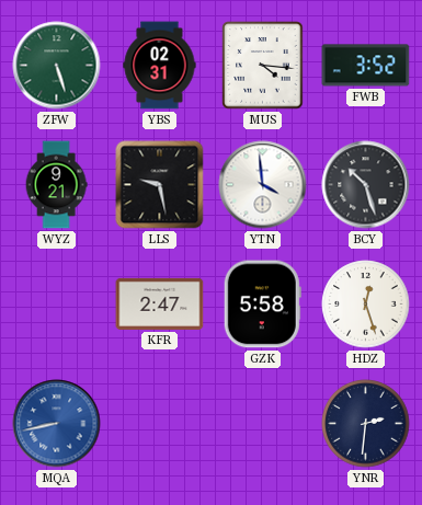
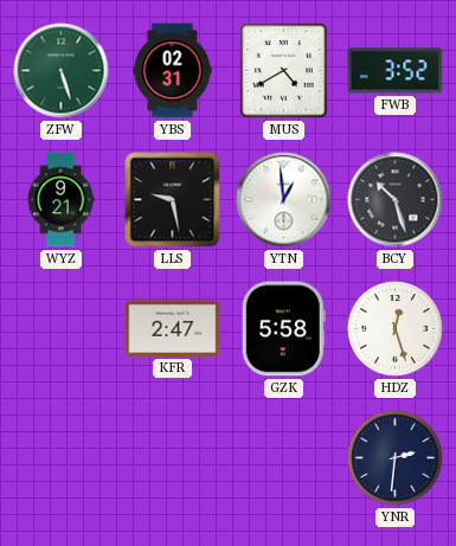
MUS: 4:16 -> 4:40
YTN: 3:59 -> 12:59
MQA: 8:43 -> none
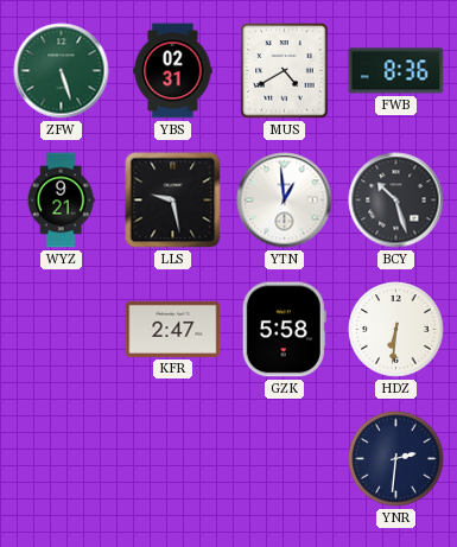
FWB: 3:52 -> 8:36
HDZ: 12:27 -> 6:31
